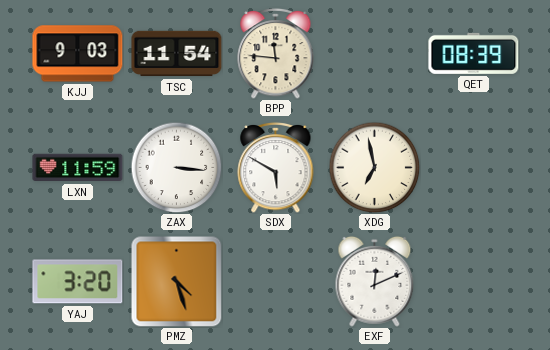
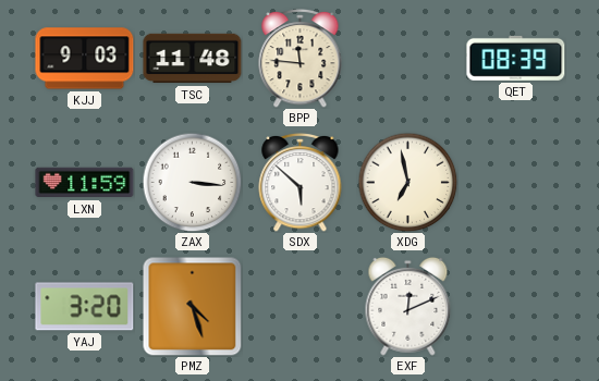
TSC: 11:54 -> 11:48
SDX: 5:50 -> 5:52
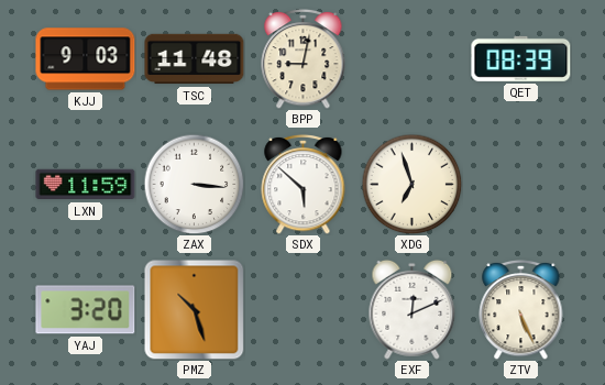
BPP: 11:46 -> 9:02
XDG: 6:58 -> 6:57
PMZ: 4:27 -> 10:27
ZTV: none -> 5:26
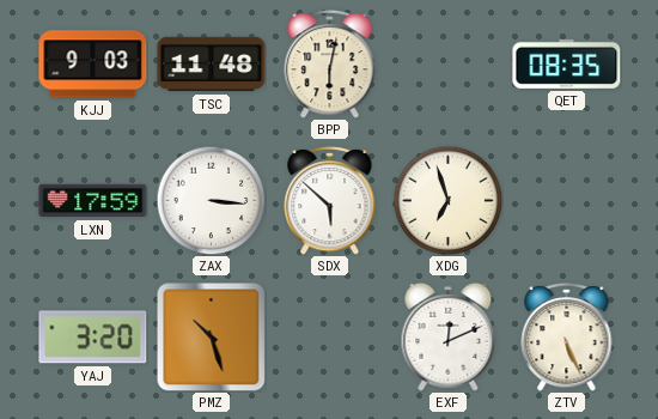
BPP: 9:02 -> 6:02
QET: 08:39 -> 08:35
LXN: 11:59 -> 17:59
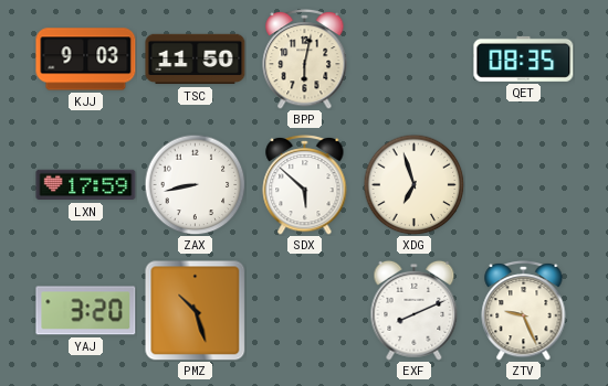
TSC: 11:48 -> 11:50
ZAX: 3:16 -> 8:43
EXF: 12:11 -> 8:11
ZTV: 5:26 -> 9:26
